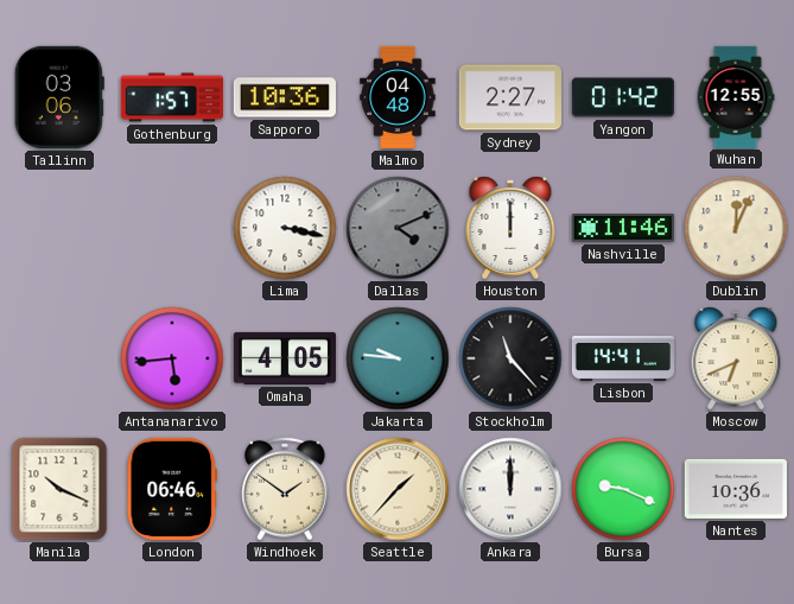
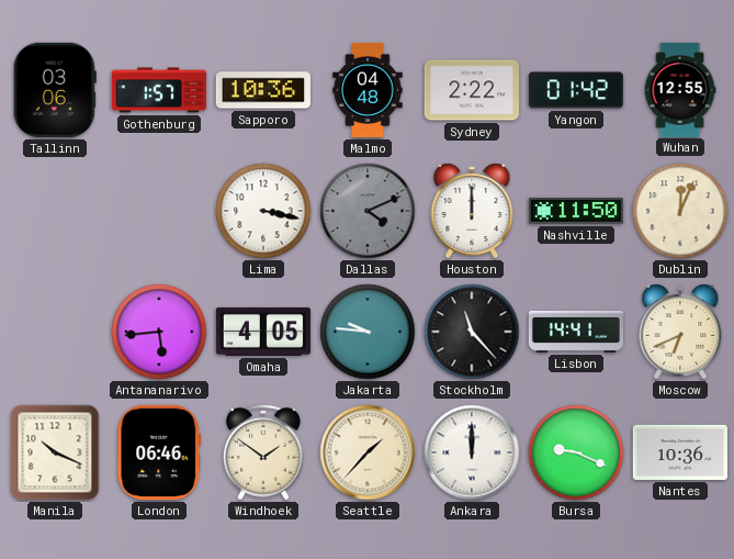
Sydney: 2:27 -> 2:22
Nashville: 11:46 -> 11:50
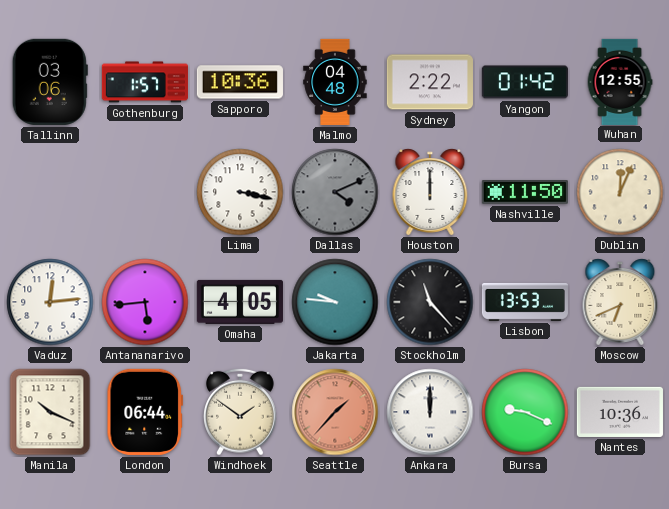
Vaduz: none -> 12:14
Lisbon: 14:41 -> 13:53
London: 06:46 -> 06:44
Seattle dial: cream -> salmon
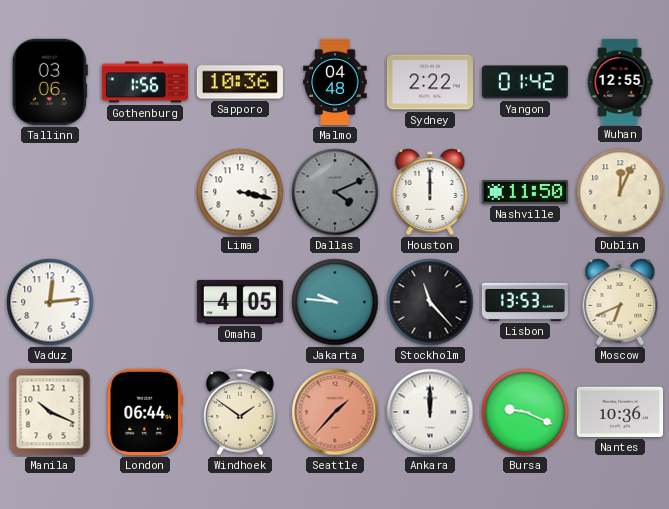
Gothenburg: 1:57 -> 1:56
Antananarivo: 5:44 -> none
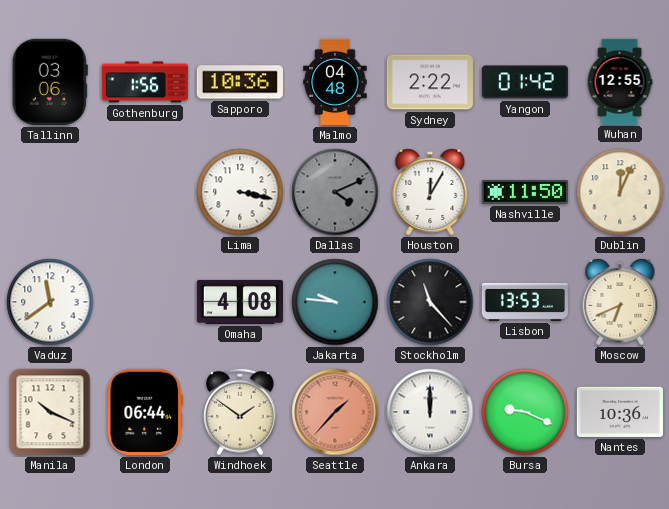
Houston: 12:00 -> 12:05
Vaduz: 12:14 -> 11:39
Omaha: 4:05 -> 4:08
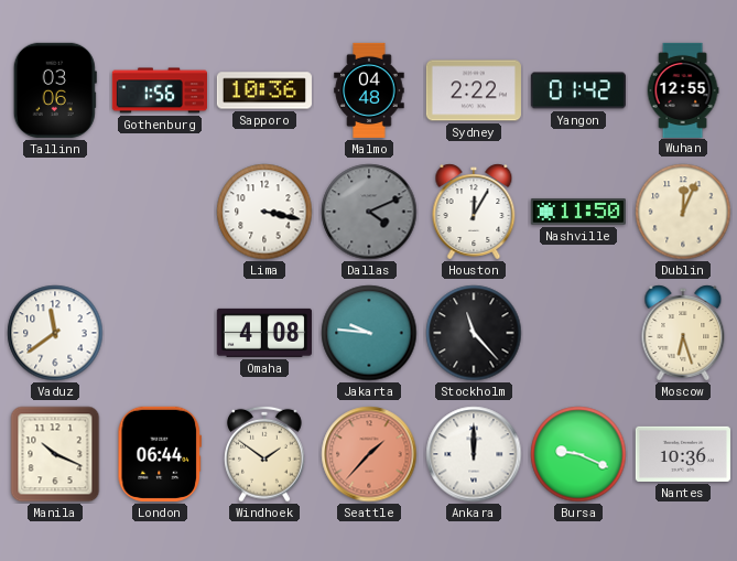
Lisbon: 13:53 -> none
Moscow: 6:41 -> 6:27
